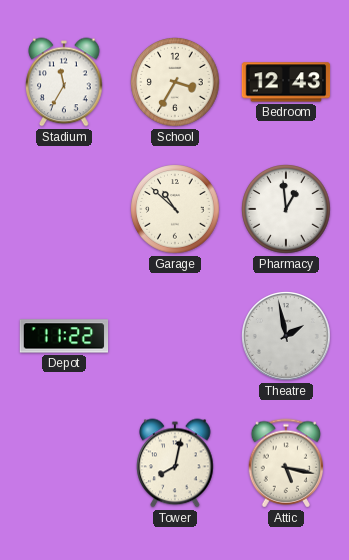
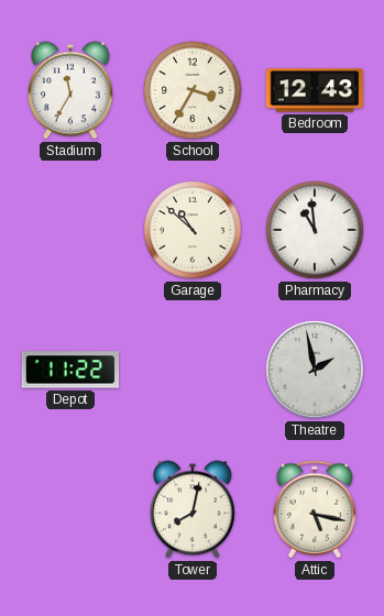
Pharmacy: 12:59 -> 10:59
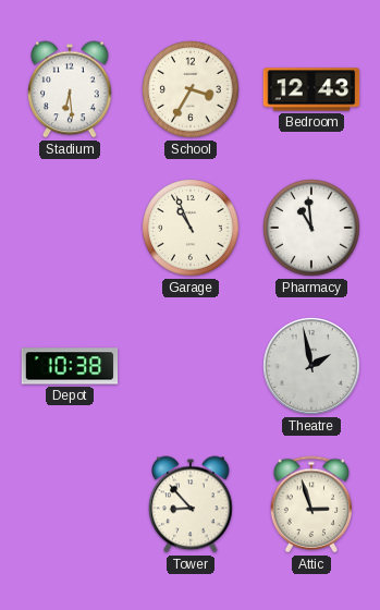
Stadium: 11:35 -> 6:29
Garage: 10:52 -> 10:56
Depot: 11:22 -> 10:38
Tower: 8:02 -> 8:53
Attic: 5:17 -> 2:57
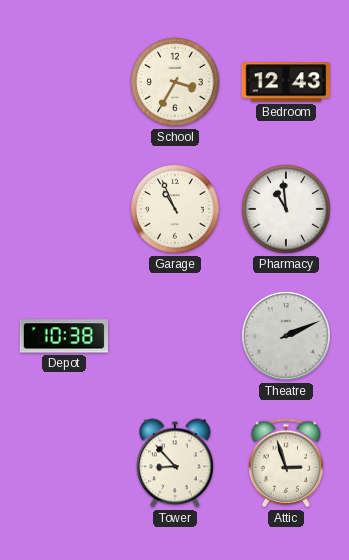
Stadium: 6:29 -> none
Theatre: 1:58 -> 2:11
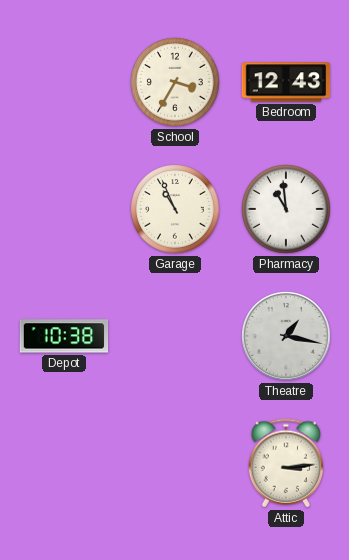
Theatre: 2:11 -> 1:17
Tower: 8:53 -> none
Attic: 2:57 -> 3:14
